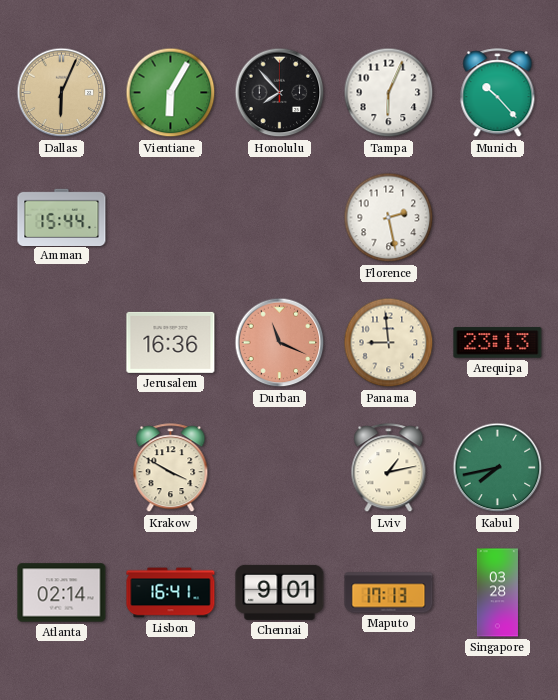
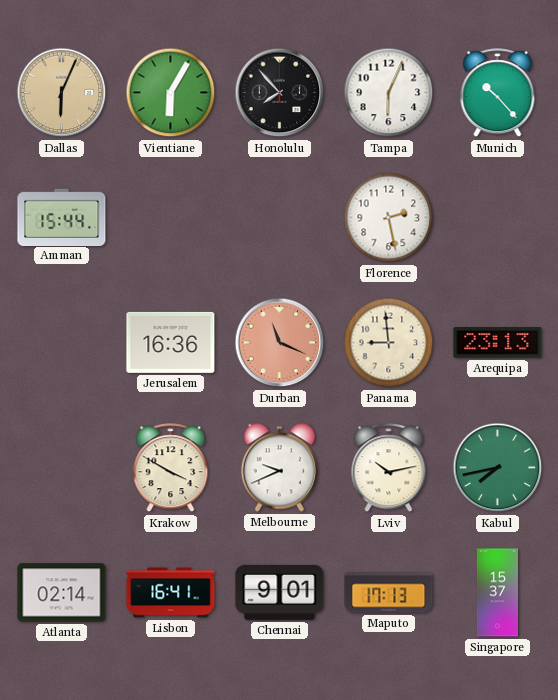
Melbourne: none -> 9:41
Lviv: 1:13 -> 10:13
Singapore: 03:28 -> 15:37
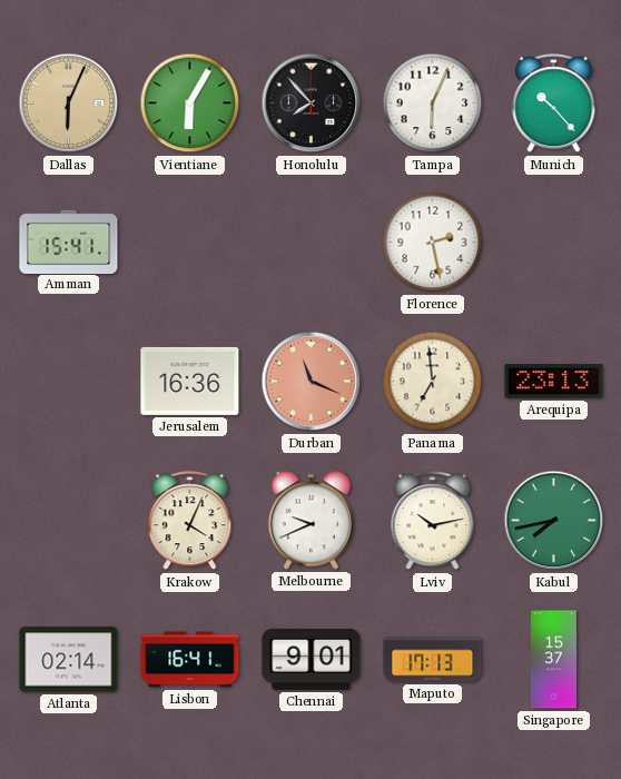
Amman: 15:44 -> 15:41
Panama: 8:59 -> 6:59
Krakow: 3:50 -> 4:04
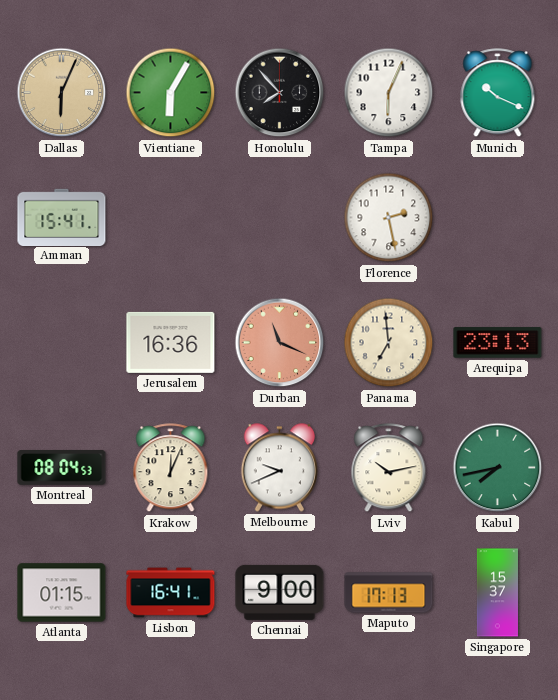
Munich: 10:23 -> 10:19
Montreal: none -> 08:04
Krakow: 4:04 -> 12:04
Atlanta: 02:14 -> 01:15
Chennai: 9:01 -> 9:00
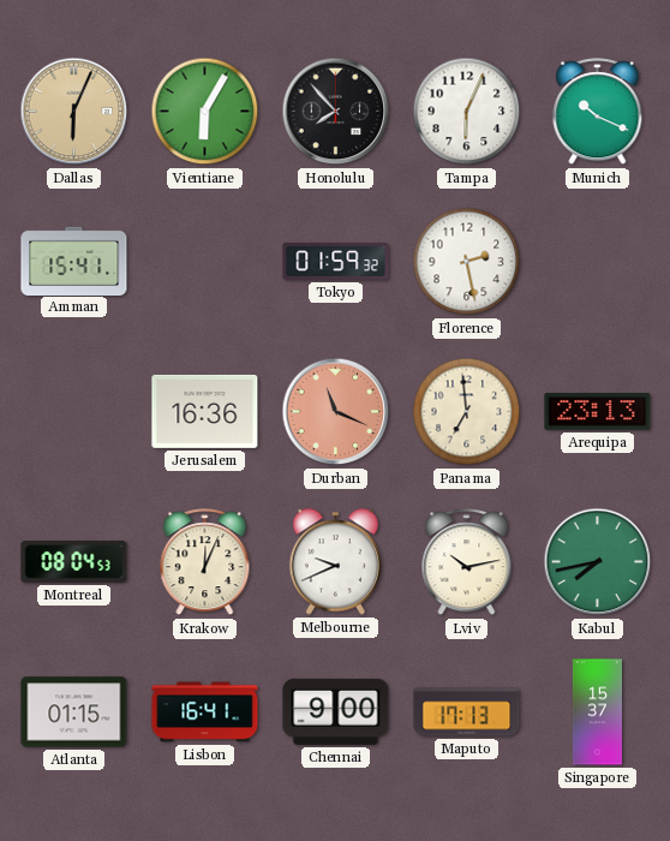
Tokyo: none -> 01:59
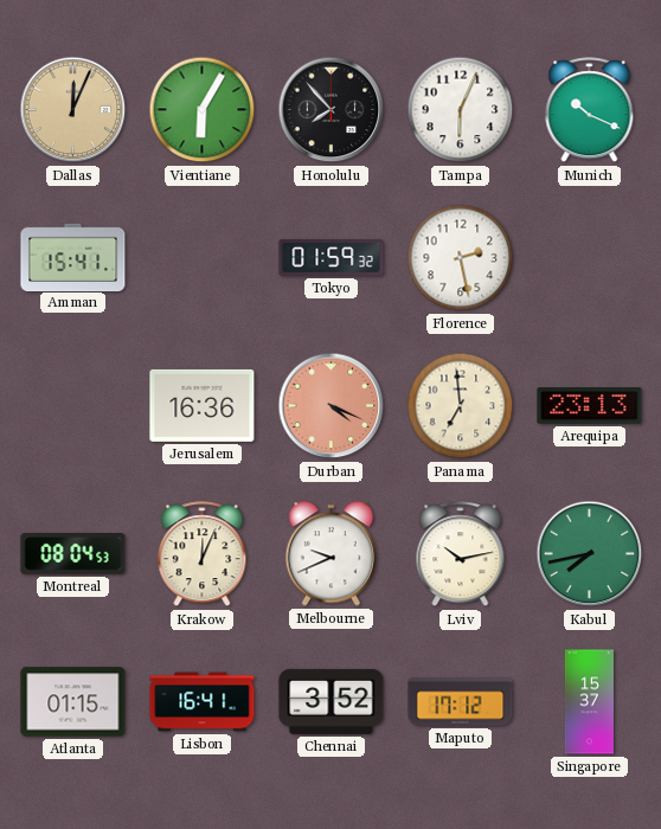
Dallas: 6:04 -> 12:04
Durban: 11:19 -> 4:19
Chennai: 9:00 -> 3:52
Maputo: 17:13 -> 17:12
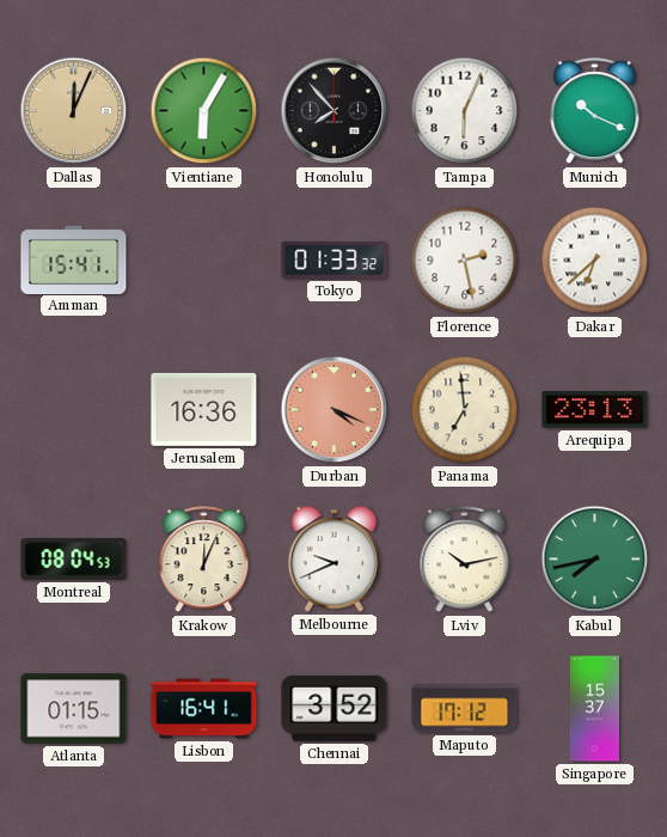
Tokyo: 01:59 -> 01:33
Dakar: none -> 6:38
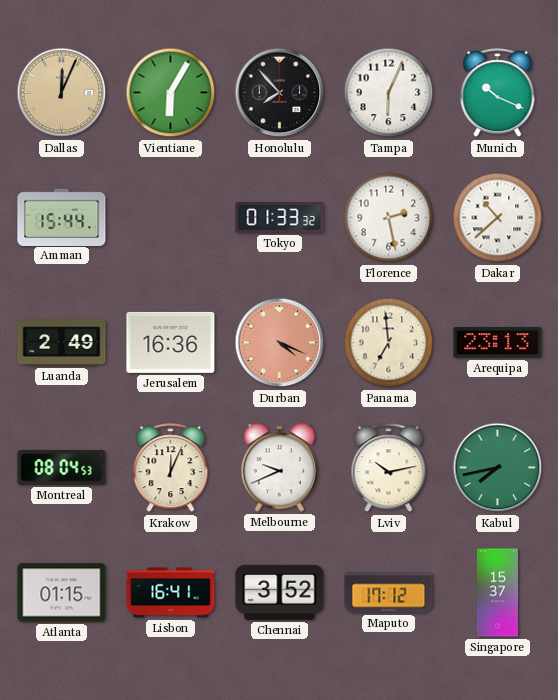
Amman: 15:41 -> 15:44
Dakar: 6:38 -> 10:38
Luanda: none -> 2:49
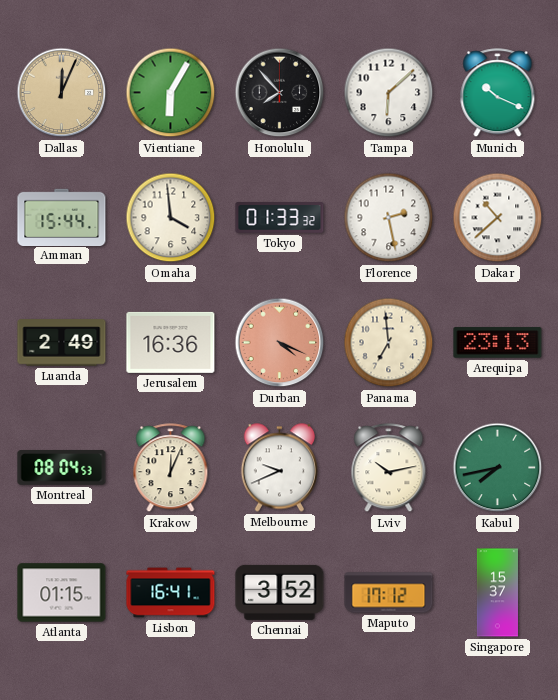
Tampa: 6:04 -> 6:08
Omaha: none -> 3:59
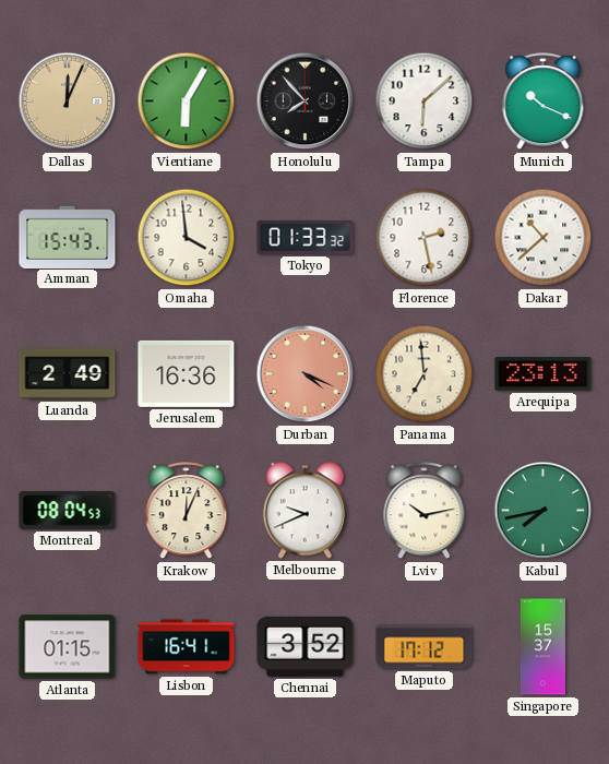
Amman: 15:44 -> 15:43
